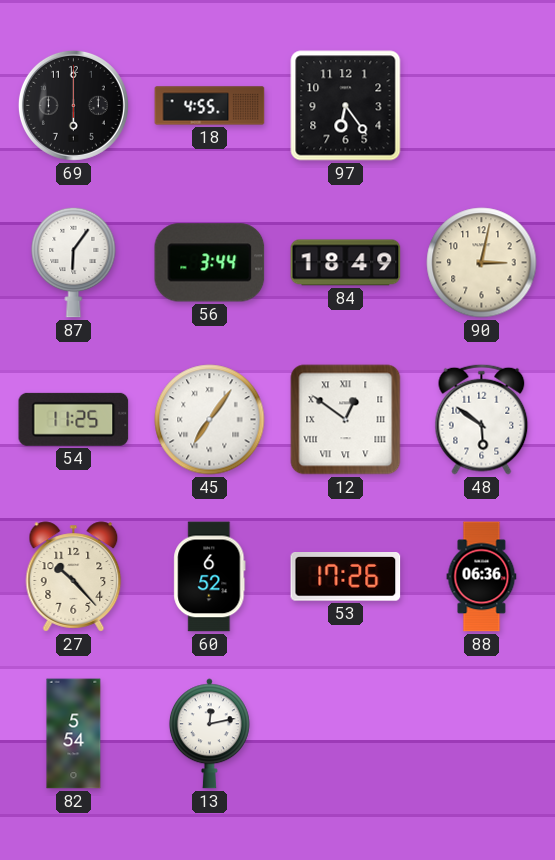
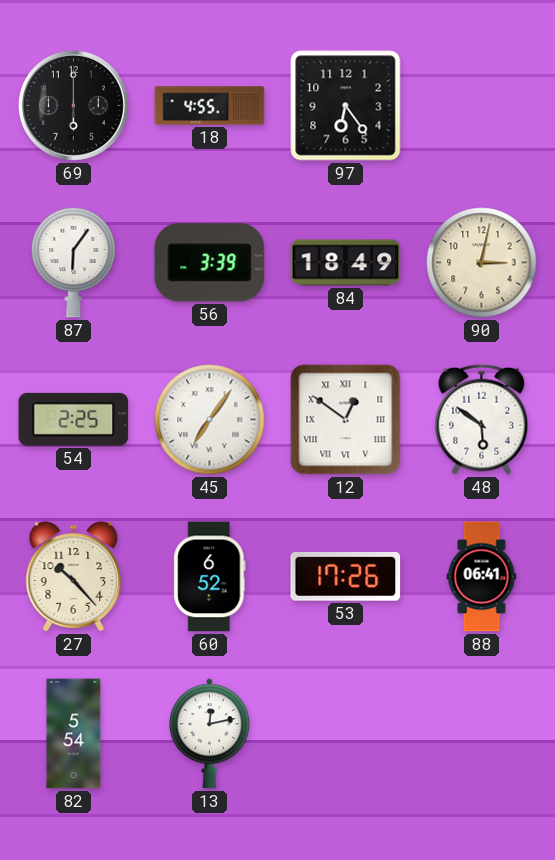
56: 3:44 -> 3:39
54: 11:25 -> 2:25
88: 06:36 -> 06:41
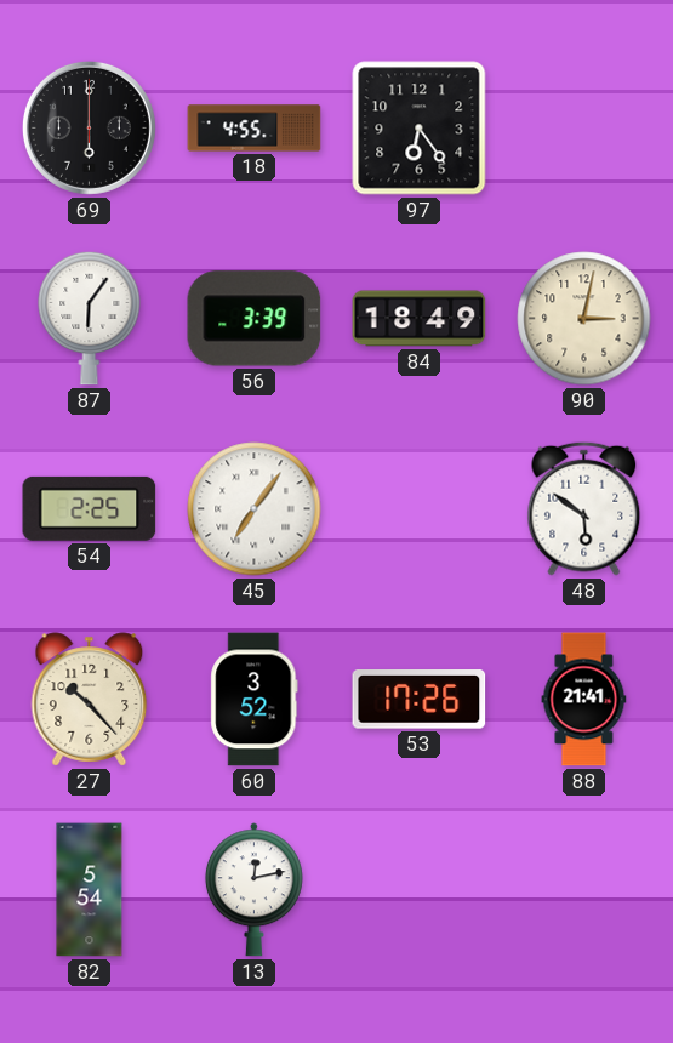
12: 12:51 -> none
60: 6:52 -> 3:52
88: 06:41 -> 21:41
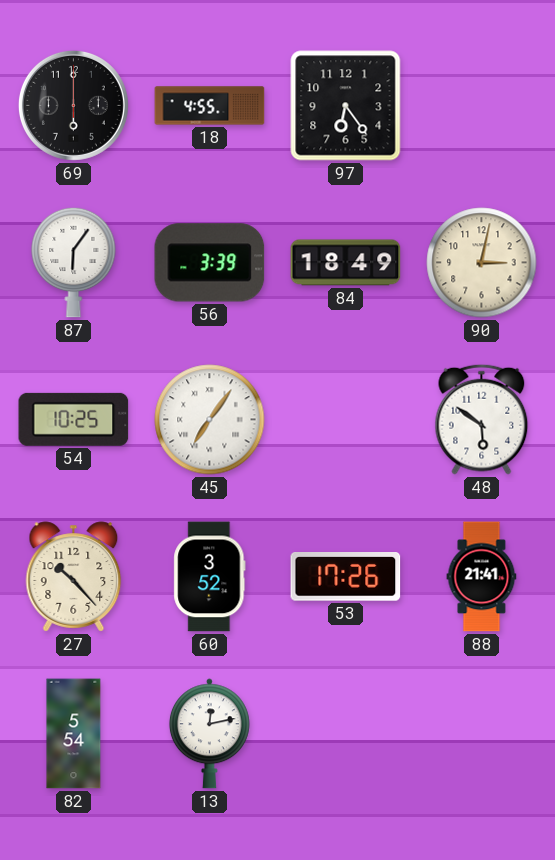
54: 2:25 -> 10:25
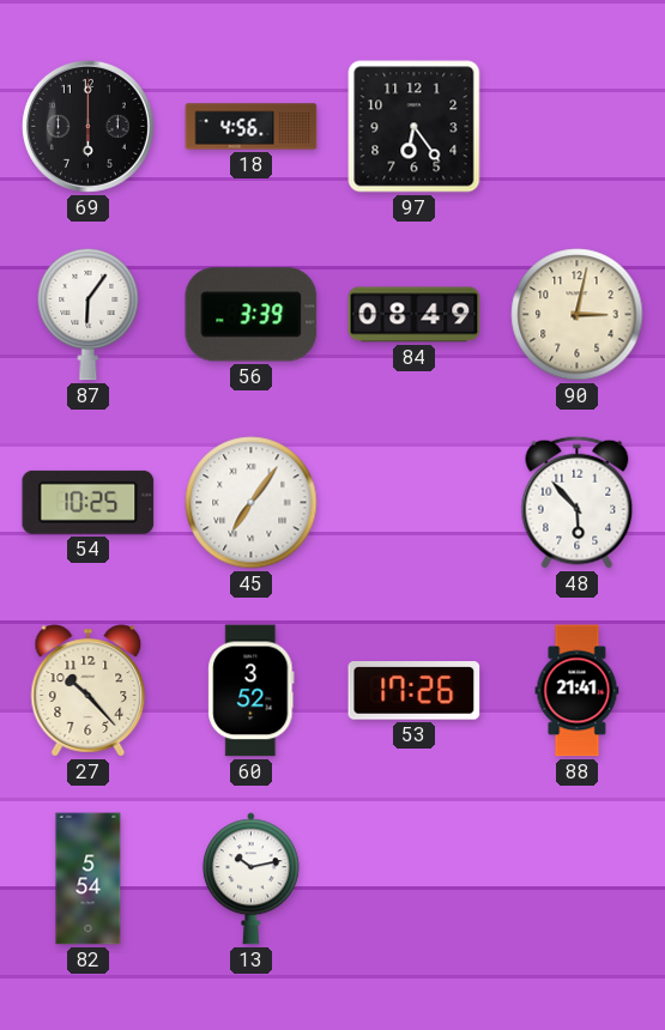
18: 4:55 -> 4:56
84: 18:49 -> 08:49
48: 5:51 -> 5:53
13: 12:13 -> 10:13
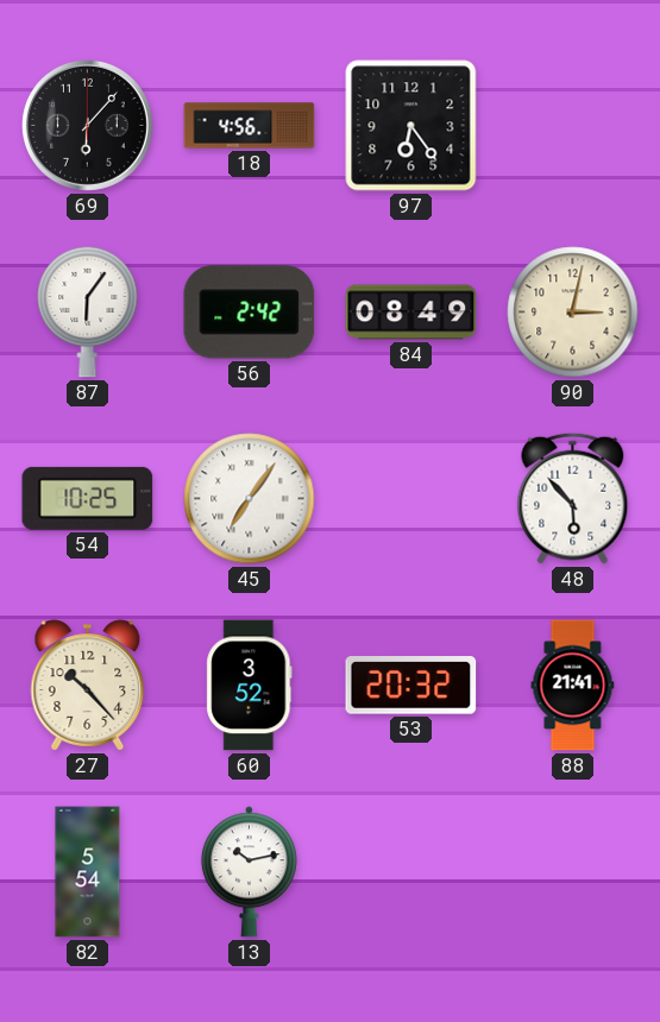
69: 6:00 -> 6:07
56: 3:39 -> 2:42
53: 17:26 -> 20:32
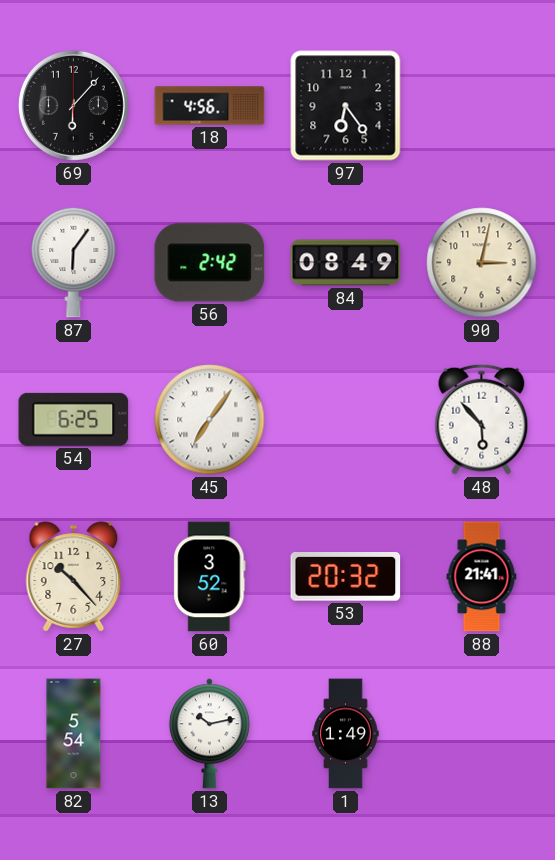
54: 10:25 -> 6:25
1: none -> 1:49
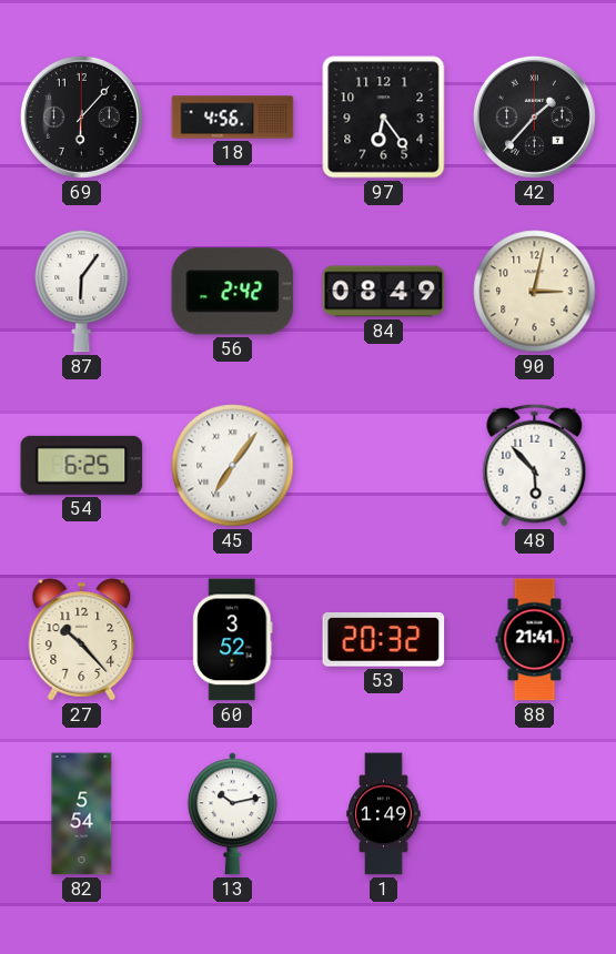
42: none -> 1:37
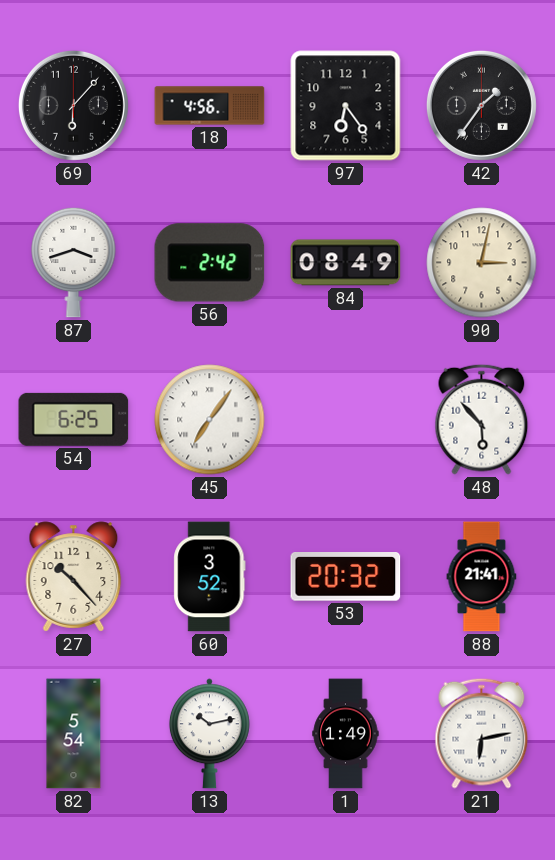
42: 1:37 -> 1:36
87: 6:06 -> 3:42
21: none -> 6:13
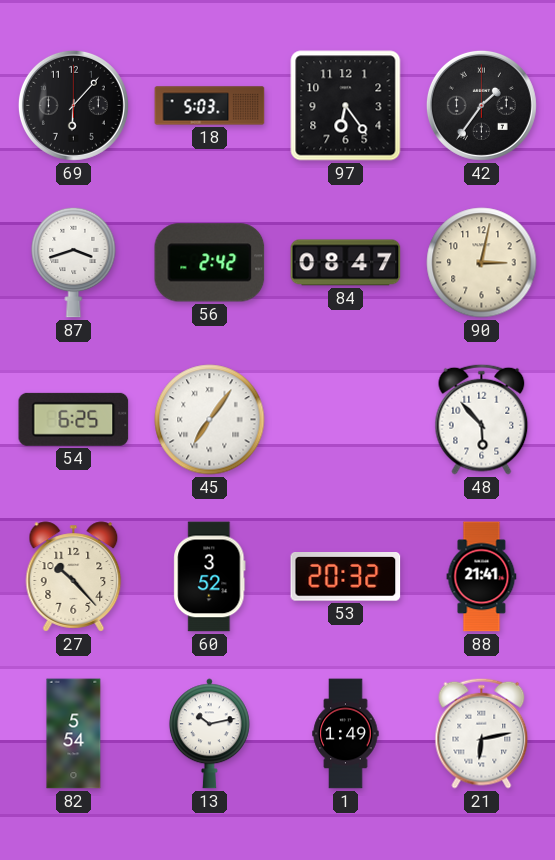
18: 4:56 -> 5:03
84: 08:49 -> 08:47
